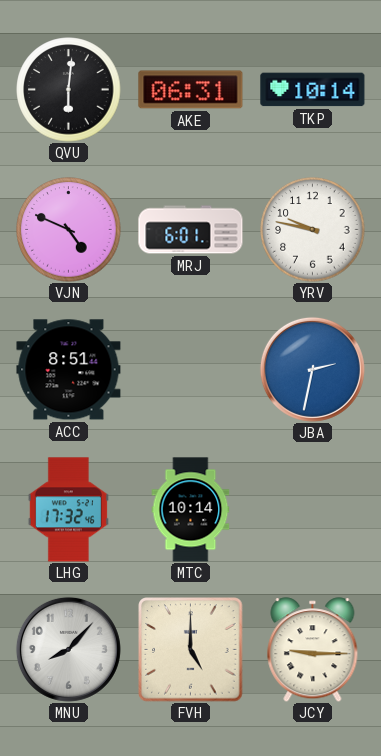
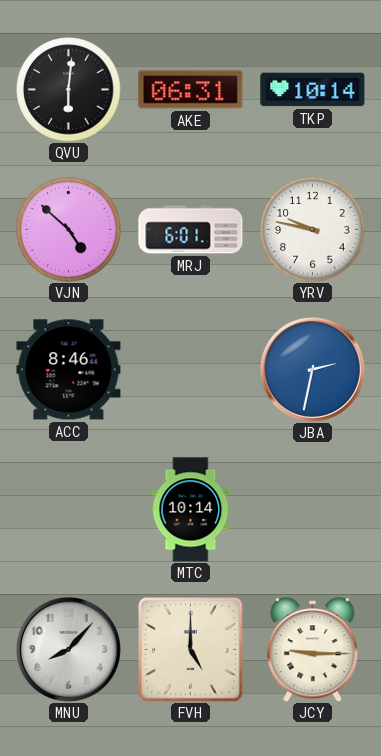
VJN: 4:49 -> 4:52
ACC: 8:51 -> 8:46
LHG: 17:32 -> none
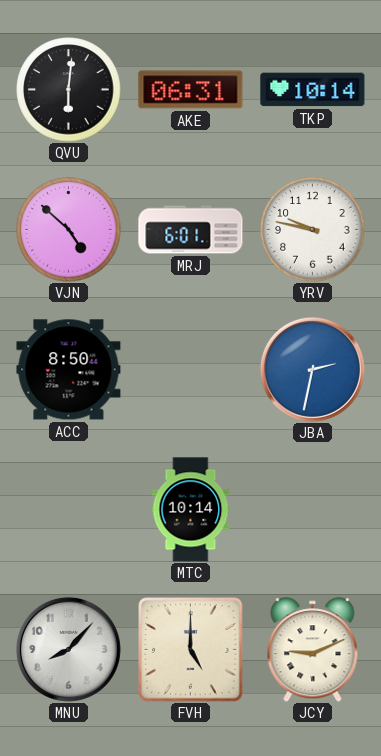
ACC: 8:46 -> 8:50
JCY: 9:15 -> 9:11
